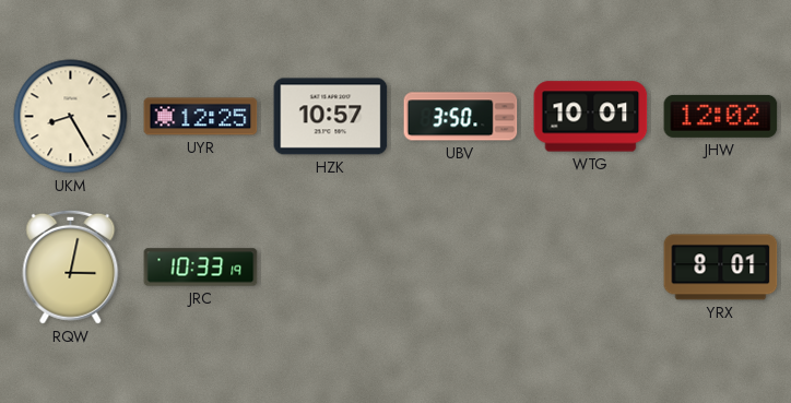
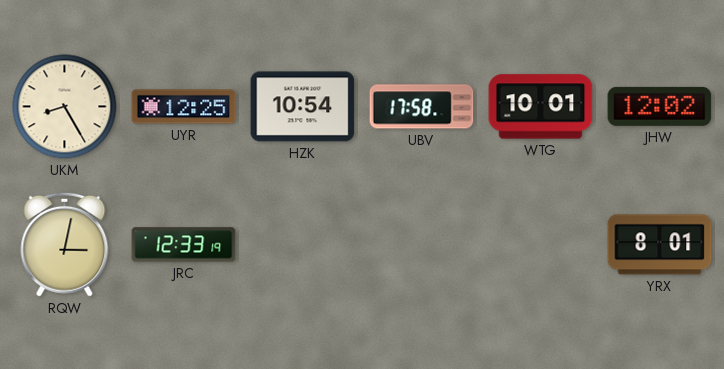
HZK: 10:57 -> 10:54
UBV: 3:50 -> 17:58
JRC: 10:33 -> 12:33
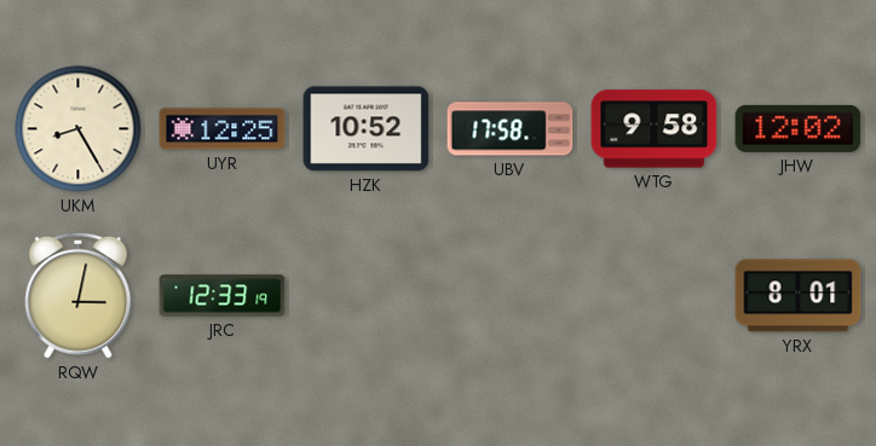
HZK: 10:54 -> 10:52
WTG: 10:01 -> 9:58
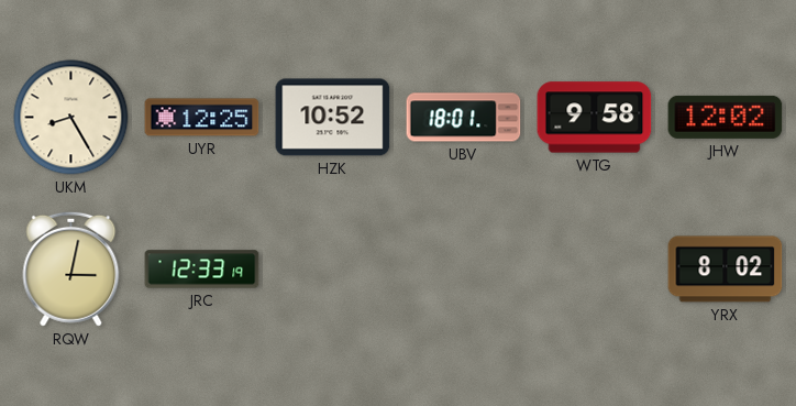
UBV: 17:58 -> 18:01
YRX: 8:01 -> 8:02
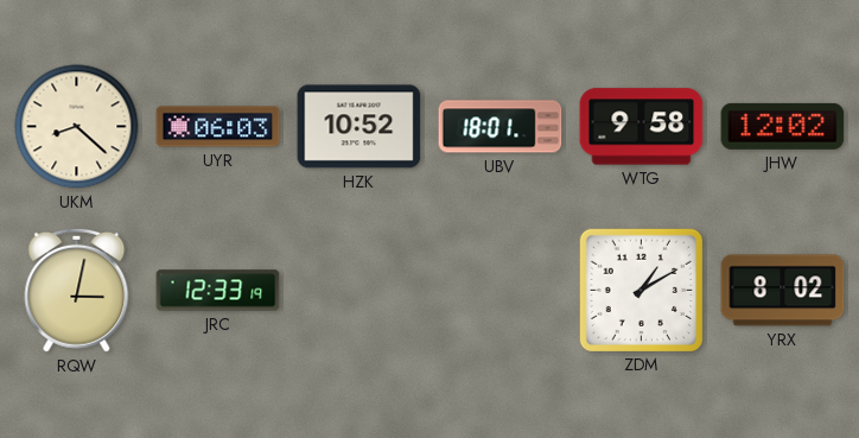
UKM: 8:25 -> 8:22
UYR: 12:25 -> 06:03
ZDM: none -> 1:10
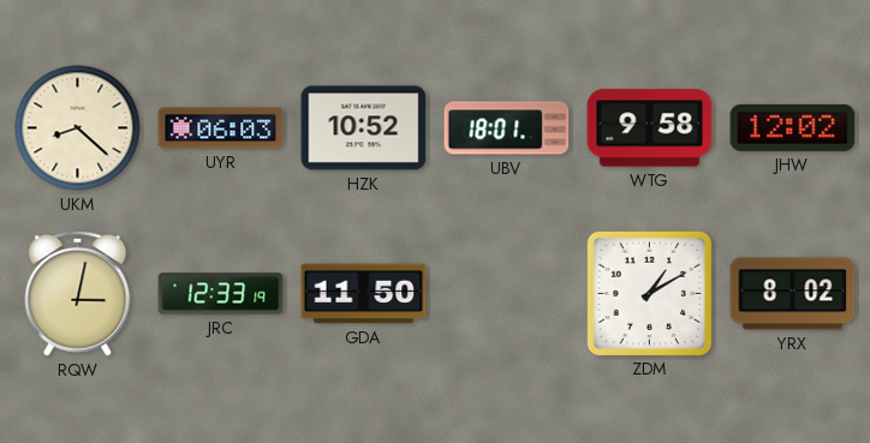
GDA: none -> 11:50
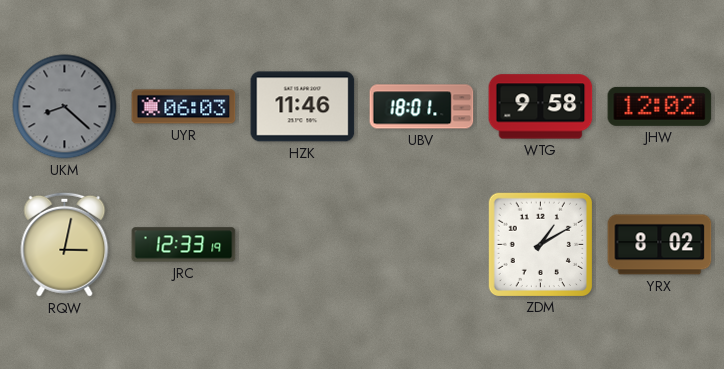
UKM dial: cream -> grey
HZK: 10:52 -> 11:46
GDA: 11:50 -> none
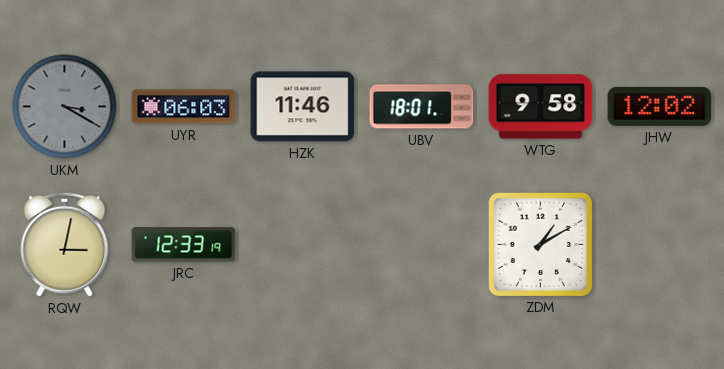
UKM: 8:22 -> 3:20
YRX: 8:02 -> none
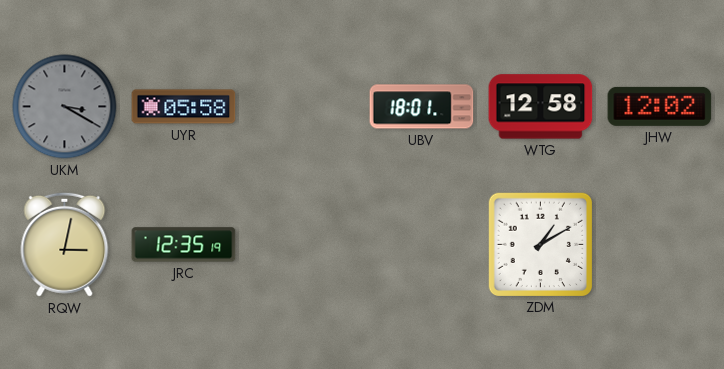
UYR: 06:03 -> 05:58
HZK: 11:46 -> none
WTG: 9:58 -> 12:58
JRC: 12:33 -> 12:35
